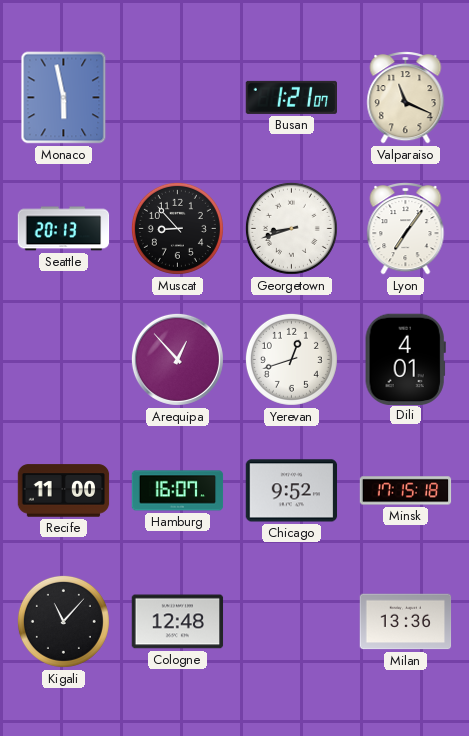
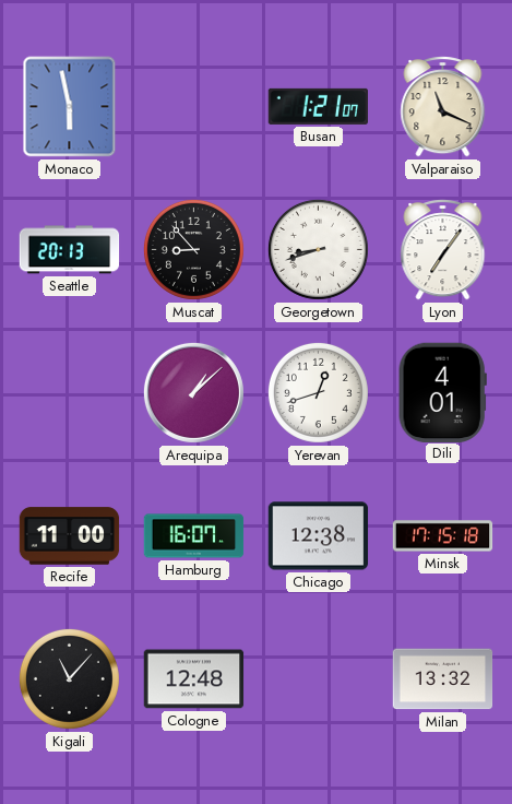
Arequipa: 12:53 -> 1:08
Chicago: 9:52 -> 12:38
Milan: 13:36 -> 13:32
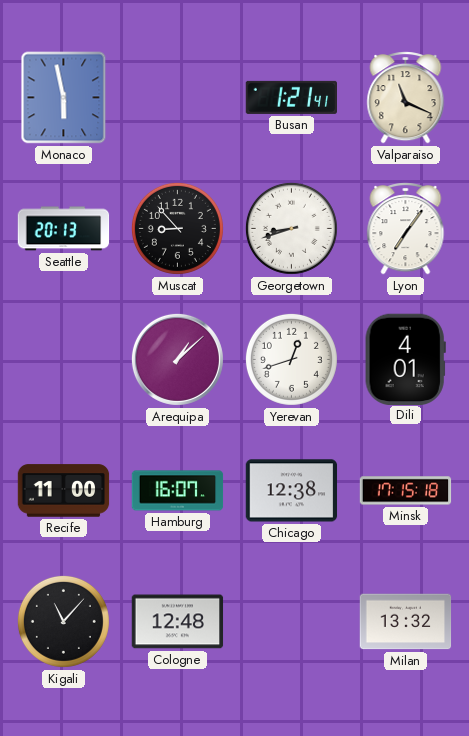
Busan: 1:21:07 -> 1:21:41
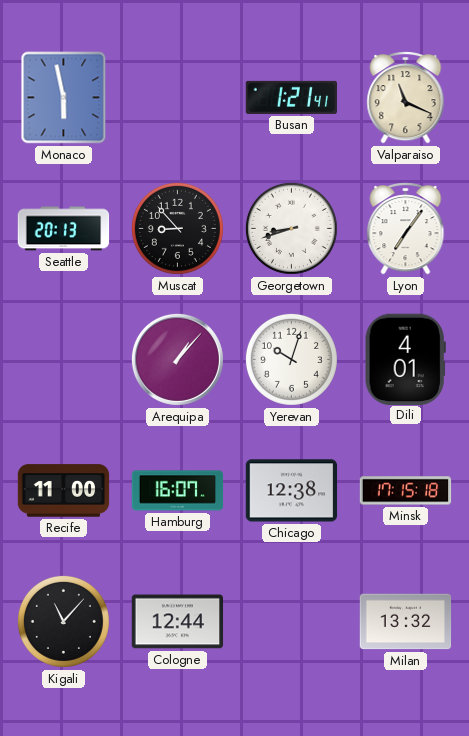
Arequipa: 1:08 -> 1:07
Yerevan: 12:42 -> 10:03
Cologne: 12:48 -> 12:44
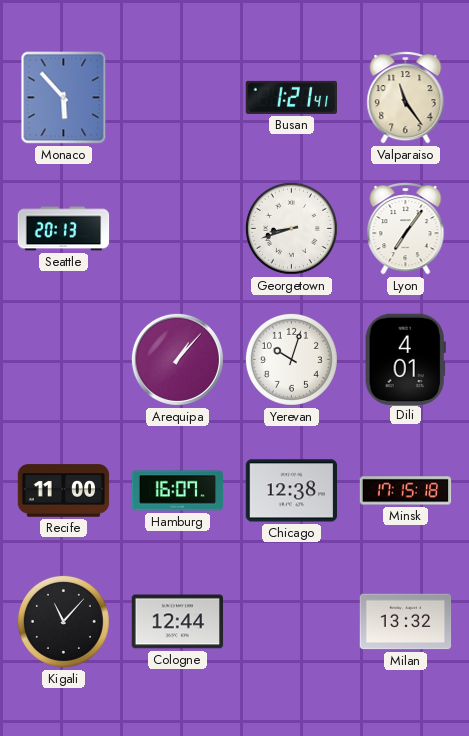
Monaco: 5:58 -> 5:53
Valparaiso: 11:19 -> 11:24
Muscat: 8:53 -> none
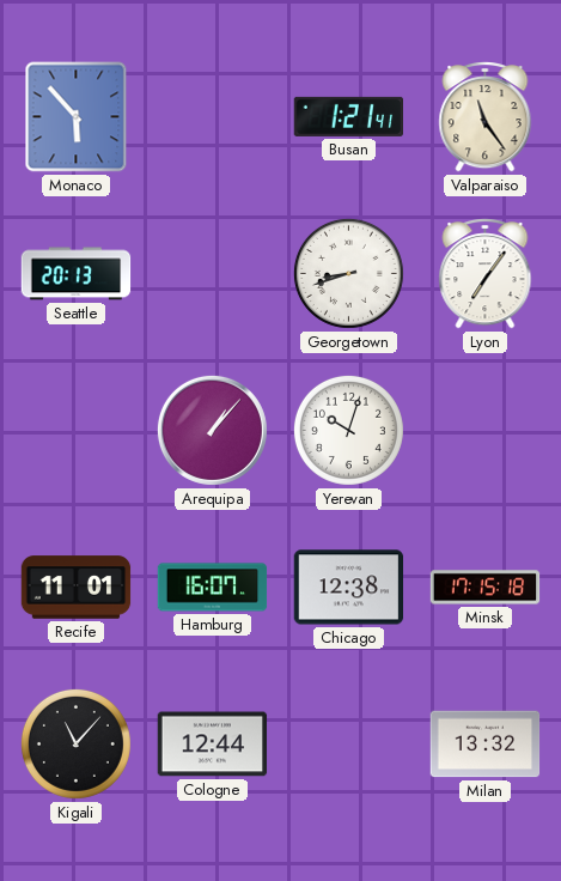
Dili: 4:01 -> none
Recife: 11:00 -> 11:01
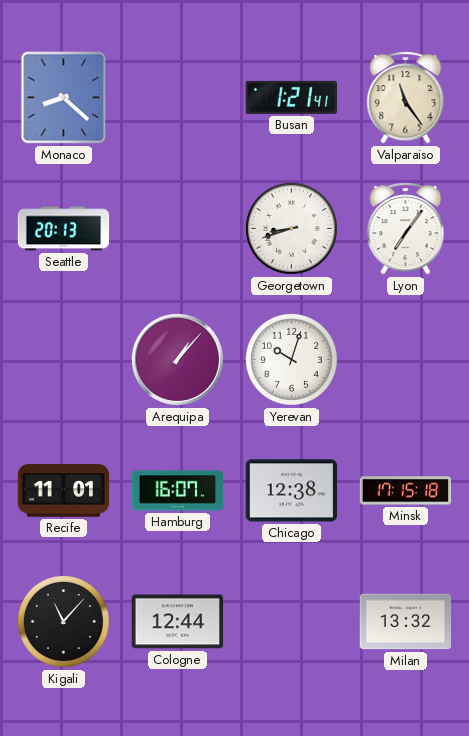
Monaco: 5:53 -> 8:22
